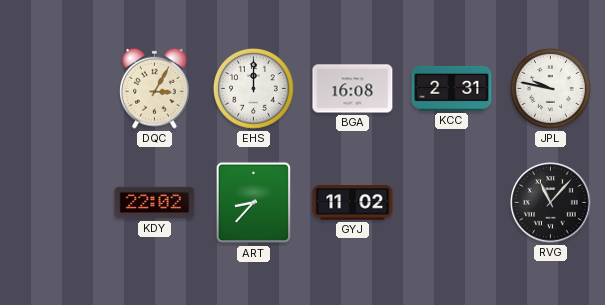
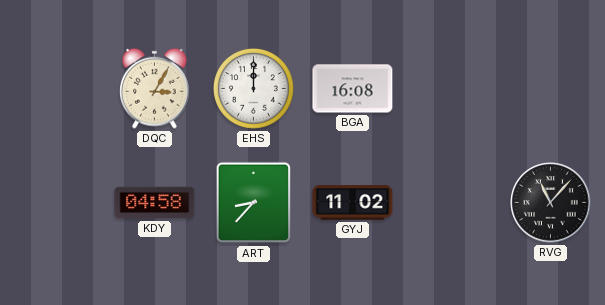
KCC: 2:31 -> none
JPL: 9:47 -> none
KDY: 22:02 -> 04:58
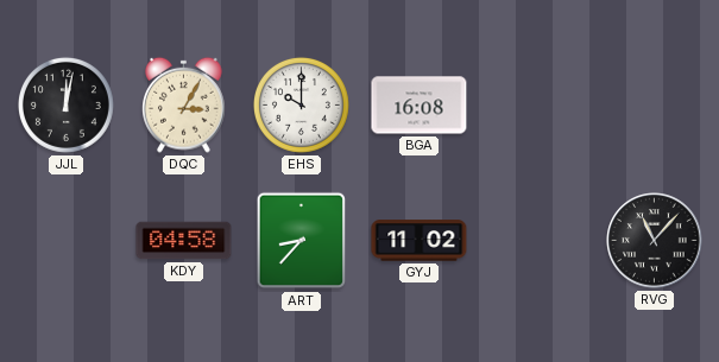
JJL: none -> 12:02
EHS: 12:00 -> 10:00
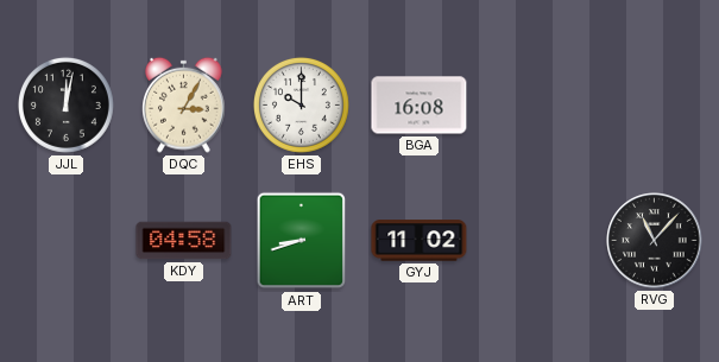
ART: 8:37 -> 8:42
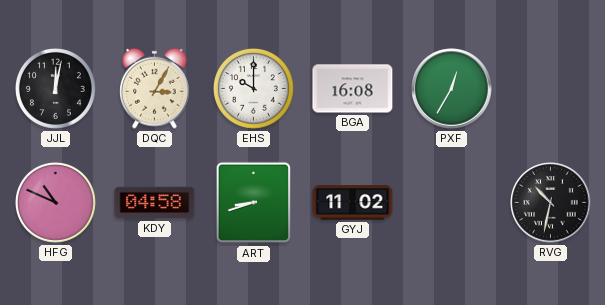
PXF: none -> 12:35
HFG: none -> 10:49
RVG: 11:07 -> 10:32
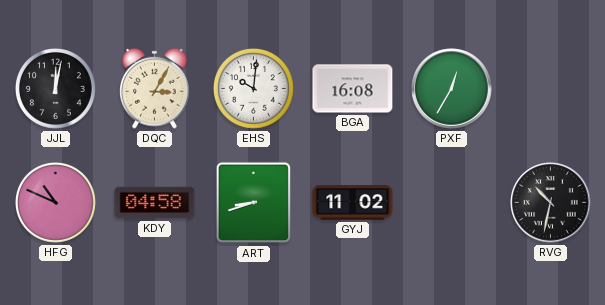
EHS: 10:00 -> 10:01
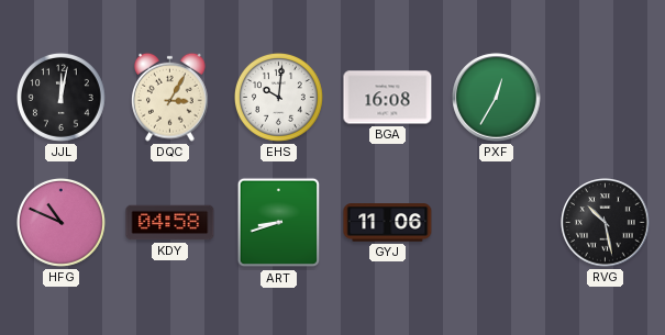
GYJ: 11:02 -> 11:06
RVG: 10:32 -> 10:28
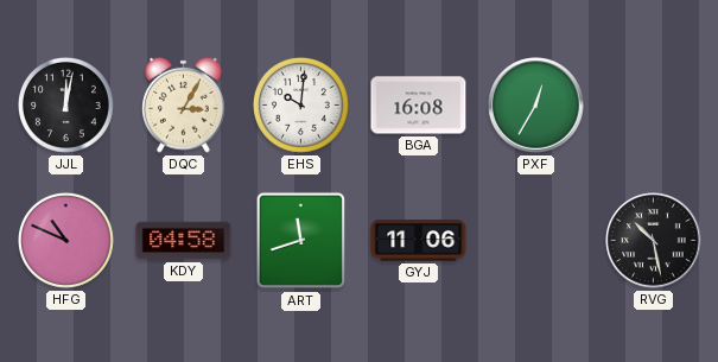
ART: 8:42 -> 11:42
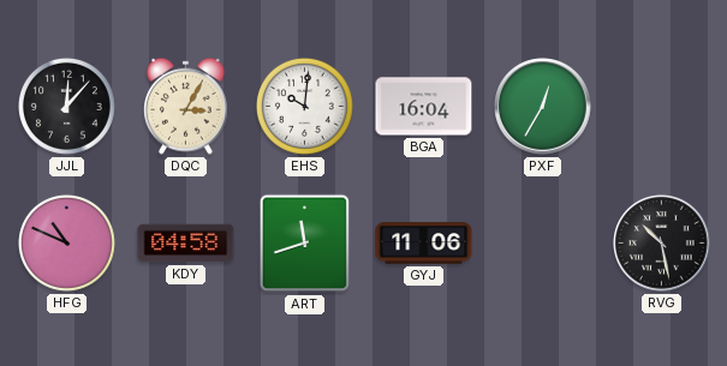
JJL: 12:02 -> 12:07
BGA: 16:08 -> 16:04
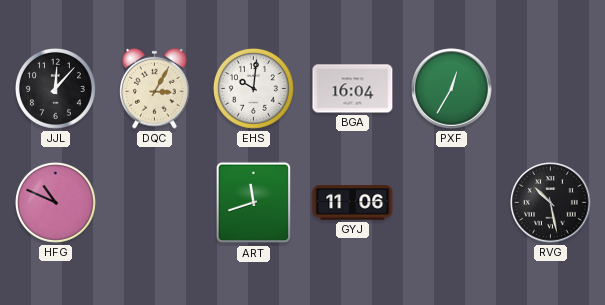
KDY: 04:58 -> none
